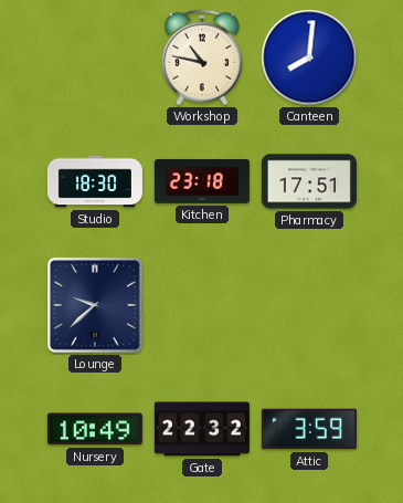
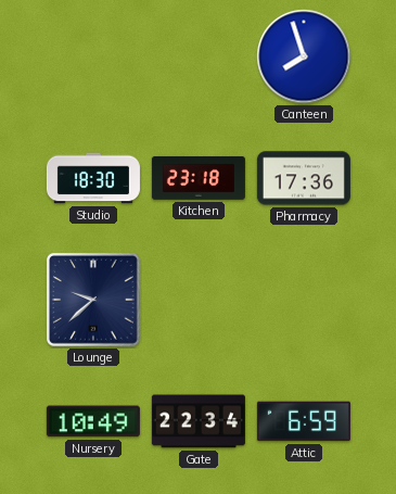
Workshop: 10:47 -> none
Canteen: 8:01 -> 7:57
Pharmacy: 17:51 -> 17:36
Gate: 22:32 -> 22:34
Attic: 3:59 -> 6:59
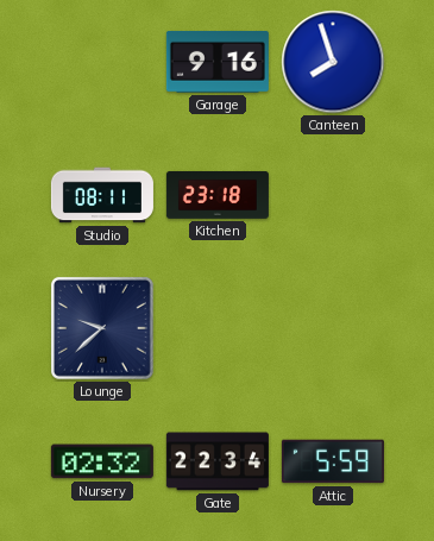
Garage: none -> 9:16
Studio: 18:30 -> 08:11
Pharmacy: 17:36 -> none
Nursery: 10:49 -> 02:32
Attic: 6:59 -> 5:59
